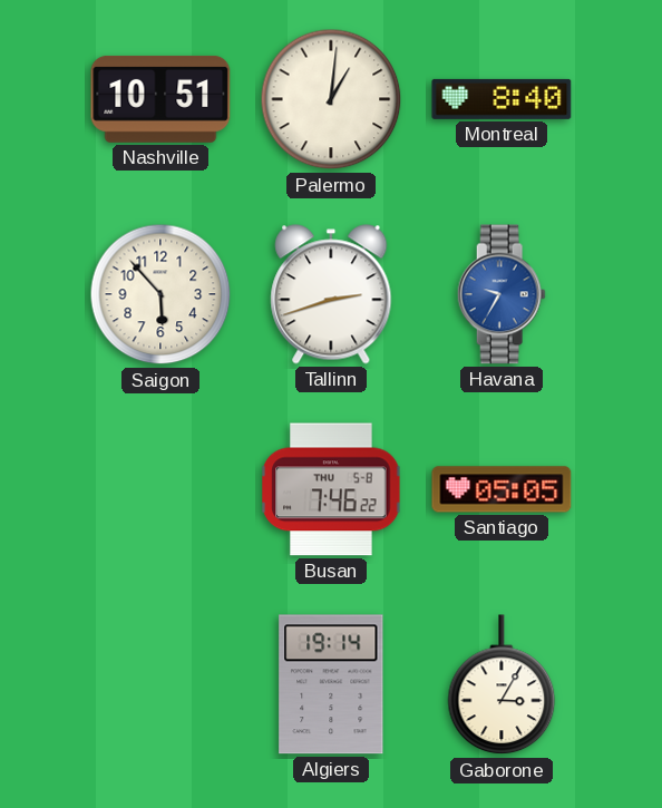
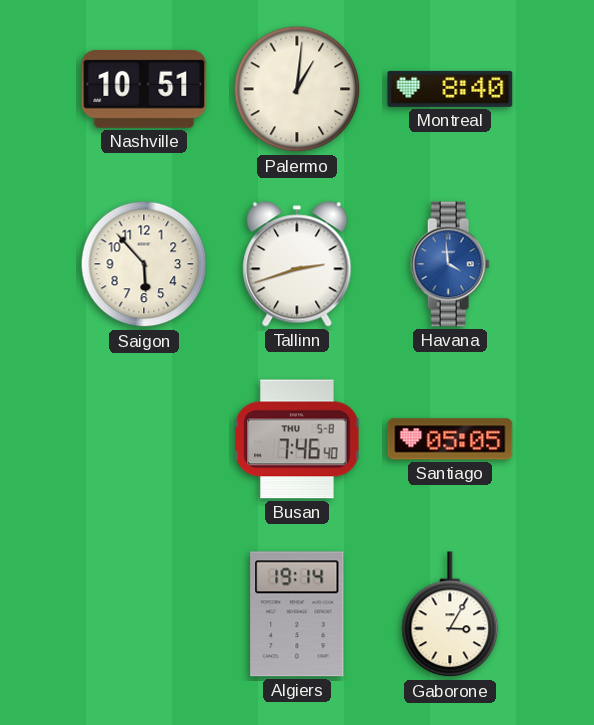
Havana: 9:35 -> 3:59
Busan: 7:46:22 -> 7:46:40
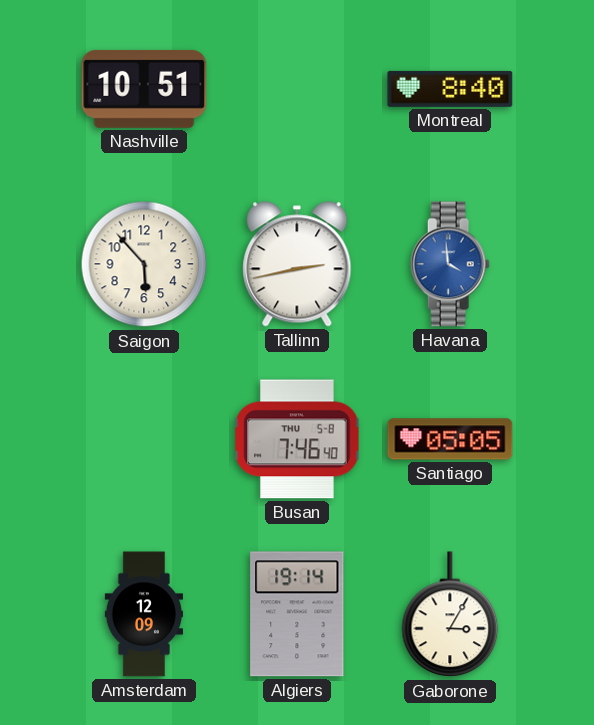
Palermo: 1:01 -> none
Tallinn: 2:42 -> 2:43
Amsterdam: none -> 12:09
